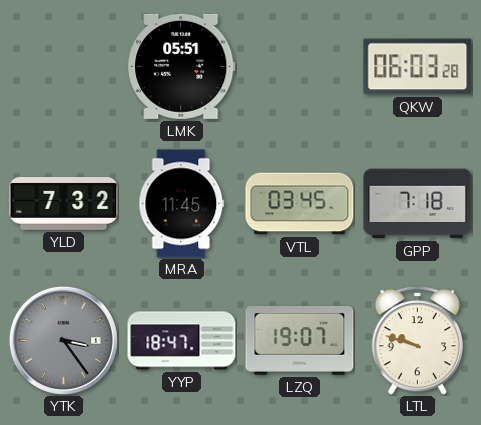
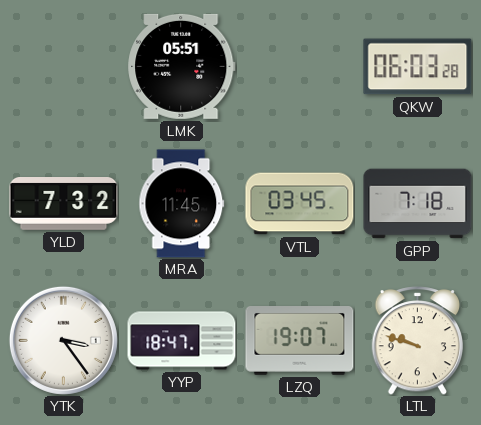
YTK dial: grey -> white
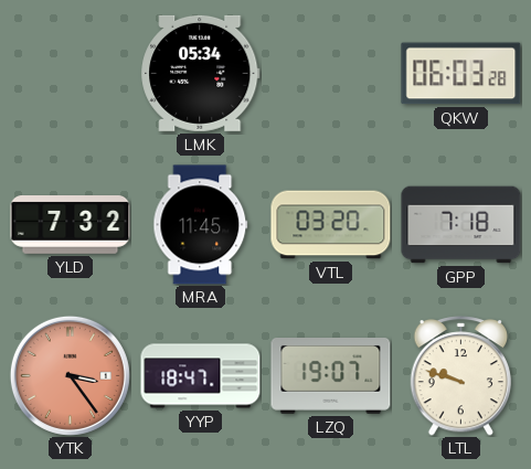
LMK: 05:51 -> 05:34
VTL: 03:45 -> 03:20
YTK dial: white -> salmon
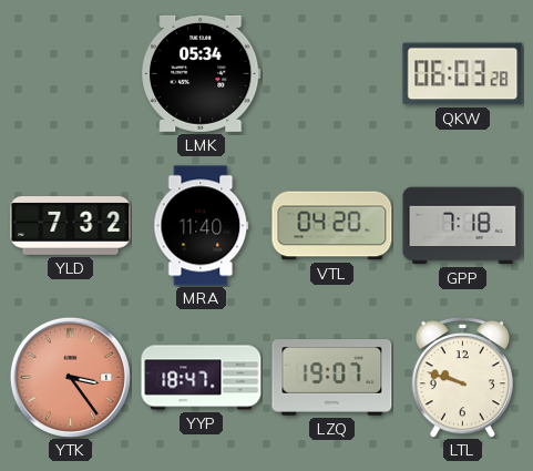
MRA: 11:45 -> 11:40
VTL: 03:20 -> 04:20
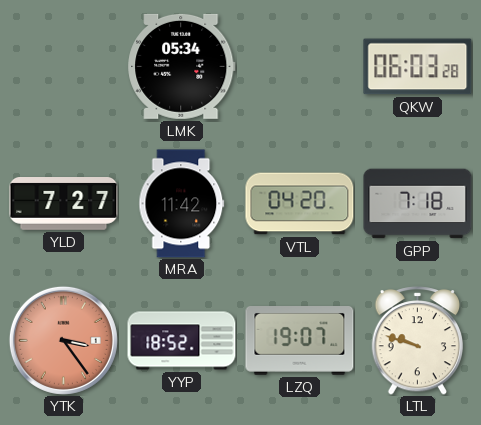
YLD: 7:32 -> 7:27
MRA: 11:40 -> 11:42
YYP: 18:47 -> 18:52
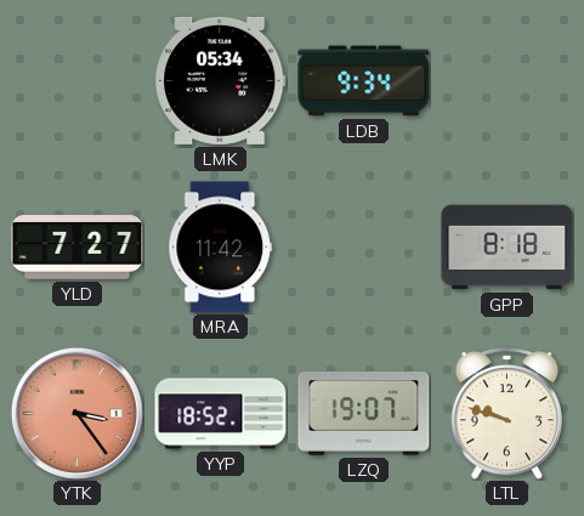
LDB: none -> 9:34
QKW: 06:03 -> none
VTL: 04:20 -> none
GPP: 7:18 -> 8:18
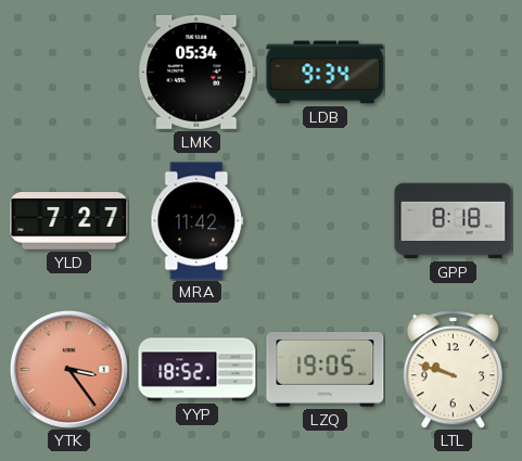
LZQ: 19:07 -> 19:05
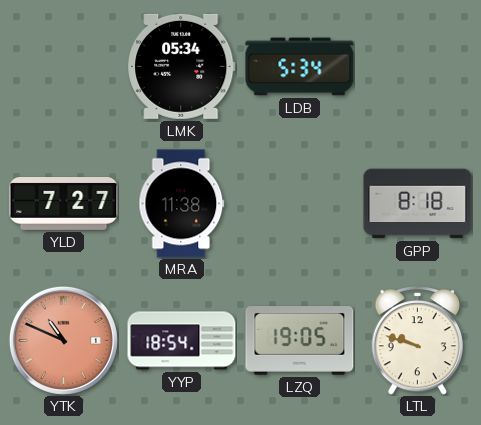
LDB: 9:34 -> 5:34
MRA: 11:42 -> 11:38
YTK: 3:24 -> 10:49
YYP: 18:52 -> 18:54
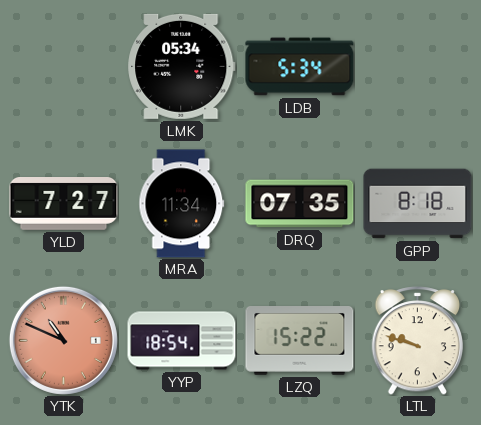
MRA: 11:38 -> 11:34
DRQ: none -> 07:35
LZQ: 19:05 -> 15:22
